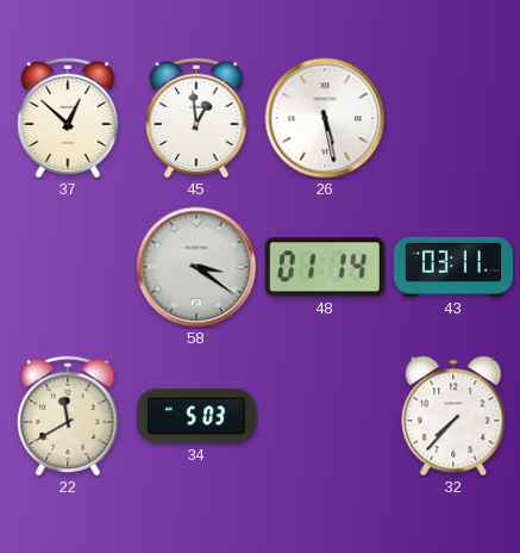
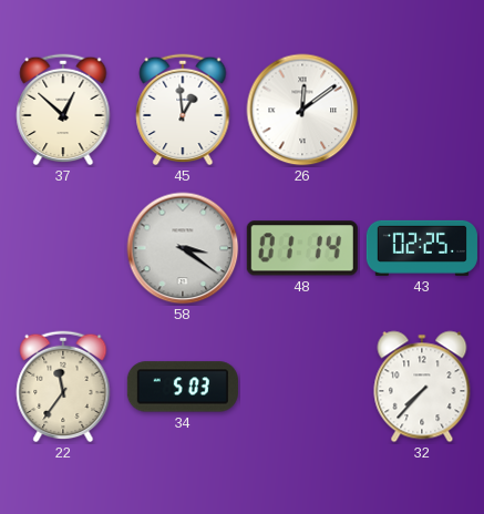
26: 5:28 -> 12:09
43: 03:11 -> 02:25
22: 11:40 -> 11:36
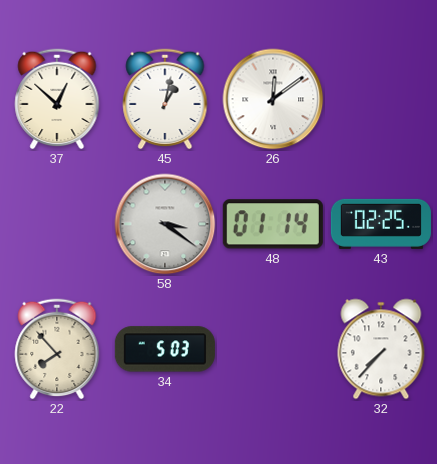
45: 12:59 -> 1:02
22: 11:36 -> 7:53
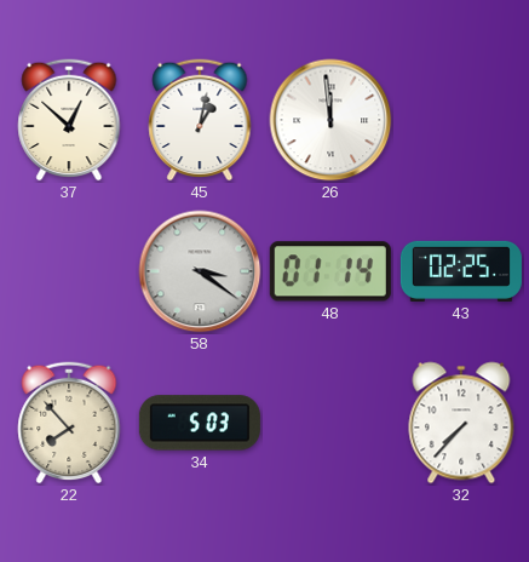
26: 12:09 -> 11:59
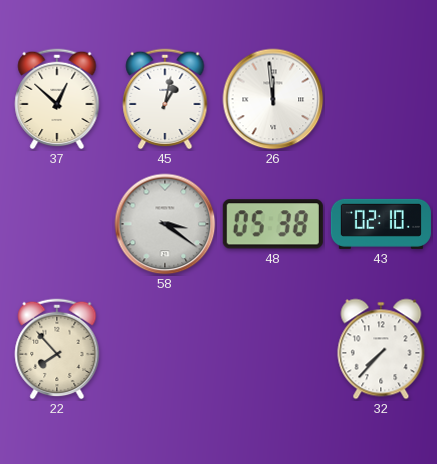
48: 01:14 -> 05:38
43: 02:25 -> 02:10
34: 5:03 -> none
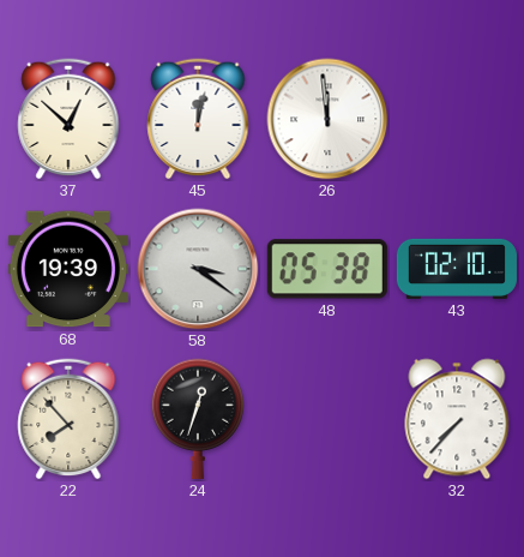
45: 1:02 -> 12:02
68: none -> 19:39
24: none -> 12:33
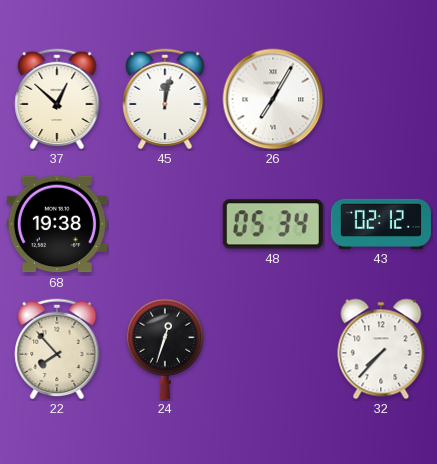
26: 11:59 -> 7:05
68: 19:39 -> 19:38
58: 3:21 -> none
48: 05:38 -> 05:34
43: 02:10 -> 02:12
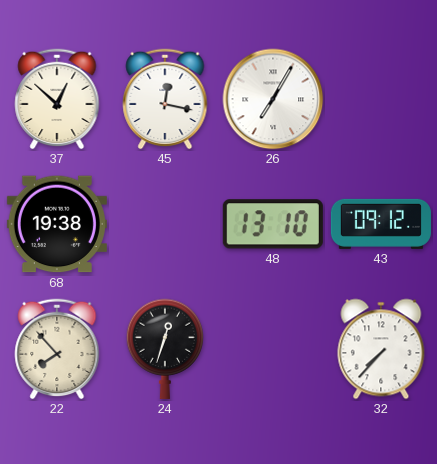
45: 12:02 -> 12:17
48: 05:34 -> 13:10
43: 02:12 -> 09:12
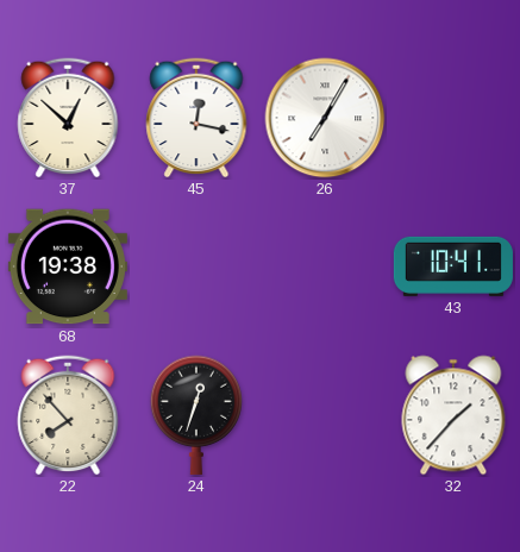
48: 13:10 -> none
43: 09:12 -> 10:41
32: 7:37 -> 1:37
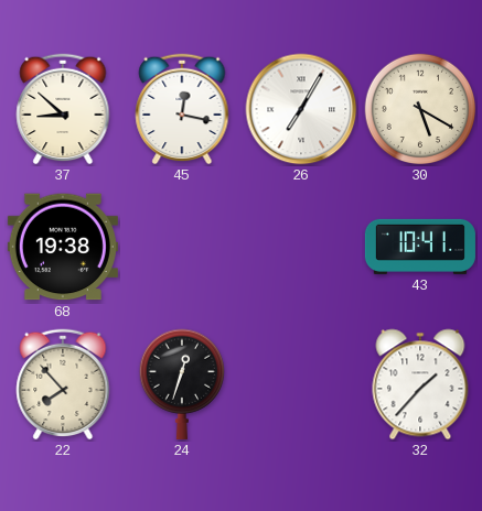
37: 12:52 -> 8:52
30: none -> 5:20
